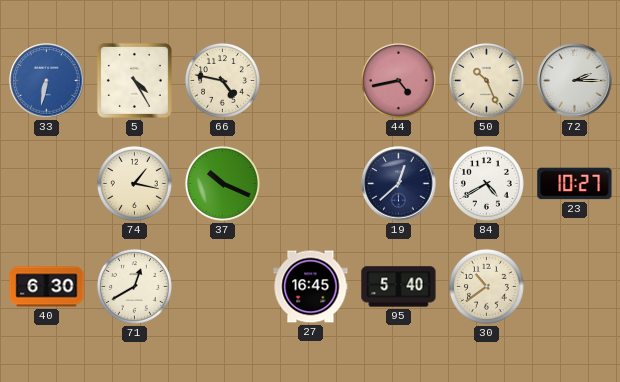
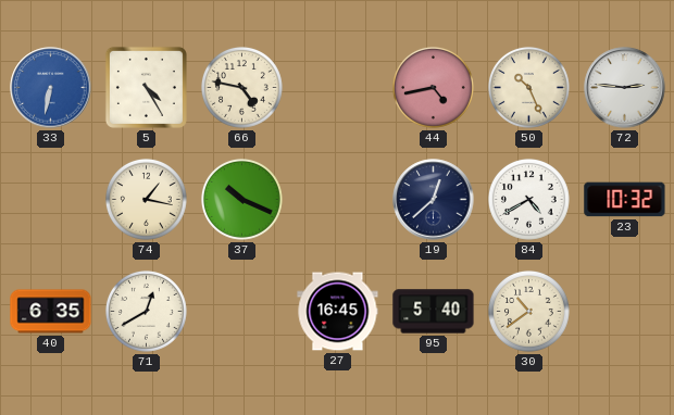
72: 2:15 -> 2:46
23: 10:27 -> 10:32
40: 6:30 -> 6:35
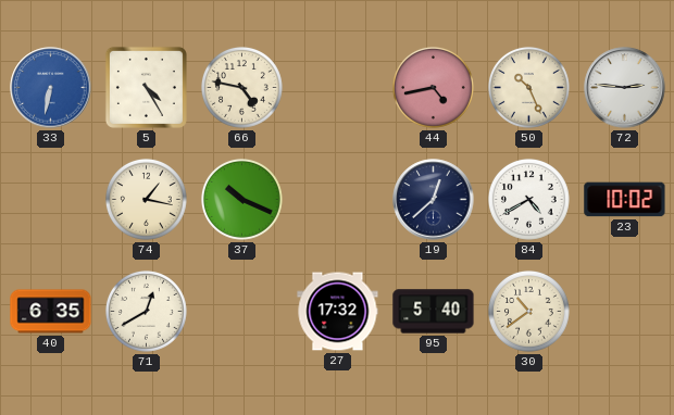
23: 10:32 -> 10:02
27: 16:45 -> 17:32
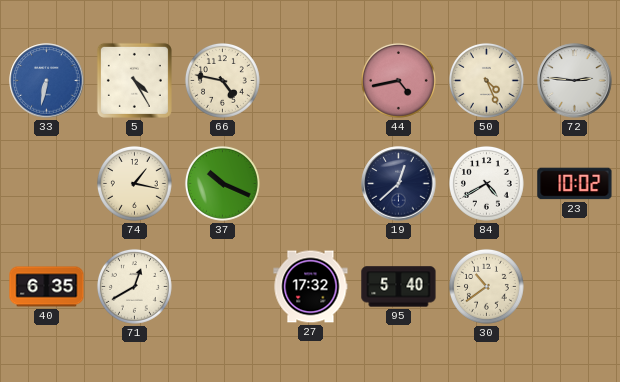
50: 10:26 -> 4:26
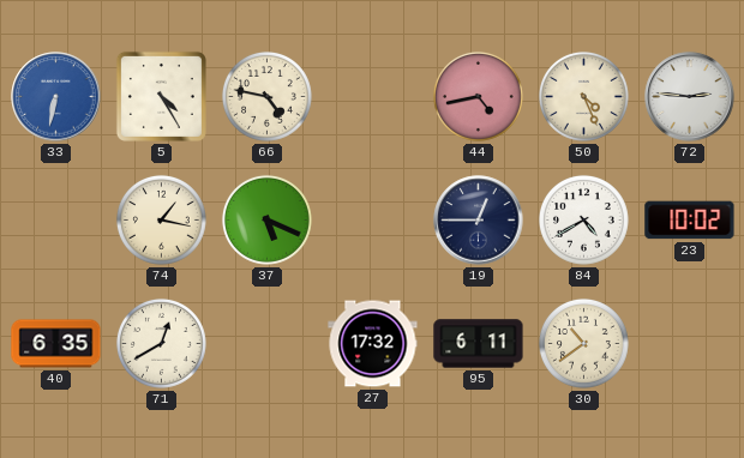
37: 10:19 -> 5:19
19: 12:38 -> 12:45
95: 5:40 -> 6:11
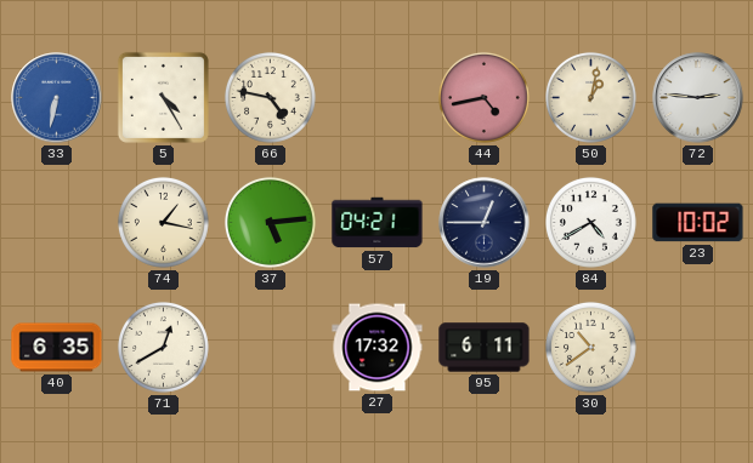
50: 4:26 -> 1:02
37: 5:19 -> 5:14
57: none -> 04:21
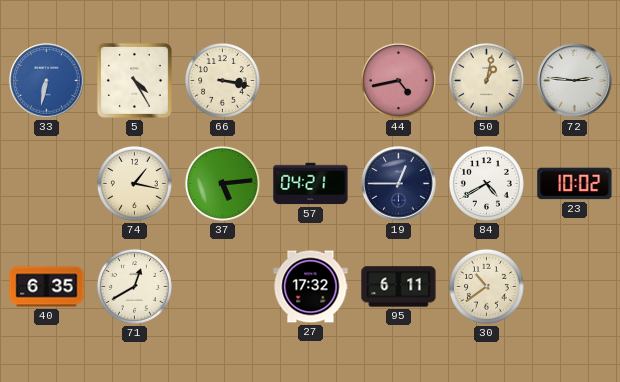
66: 4:47 -> 3:17
